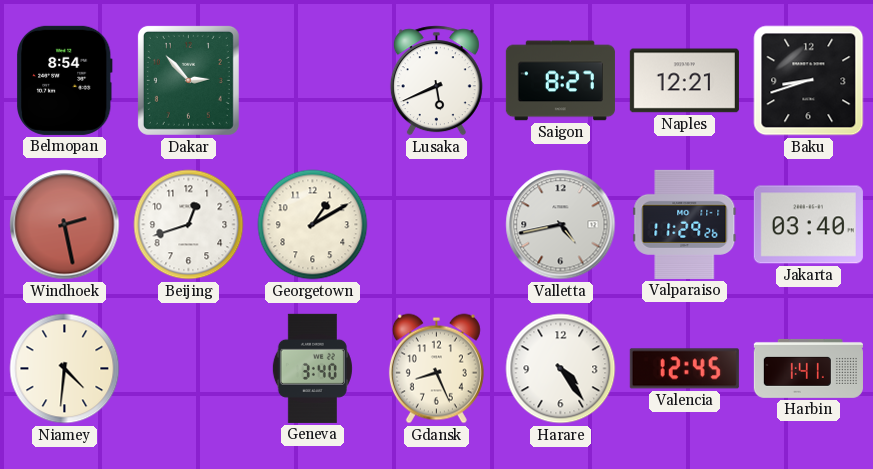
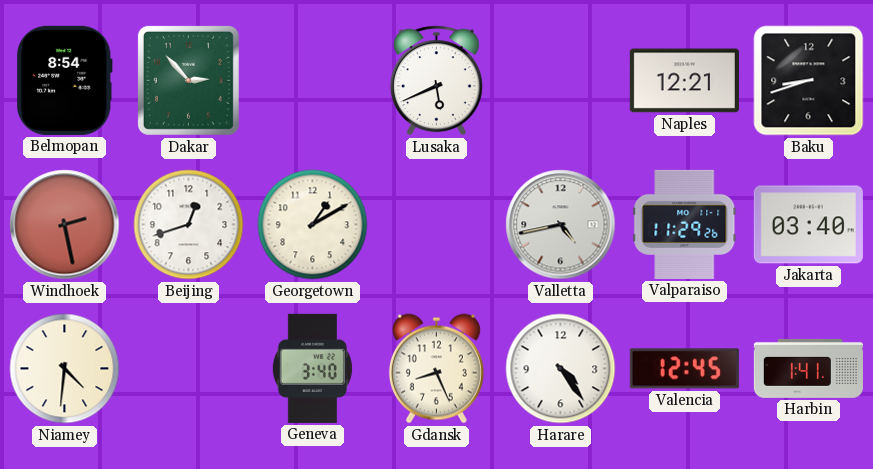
Saigon: 8:27 -> none
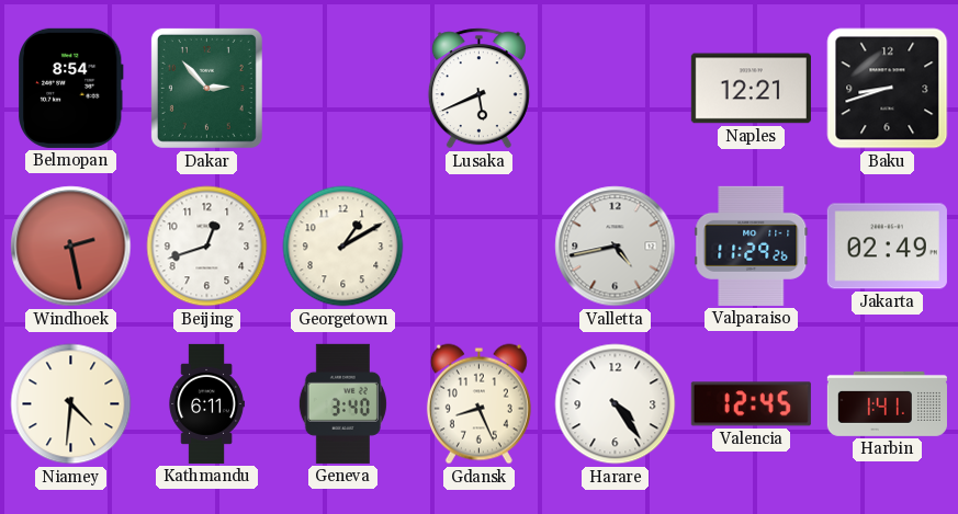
Jakarta: 03:40 -> 02:49
Kathmandu: none -> 6:11
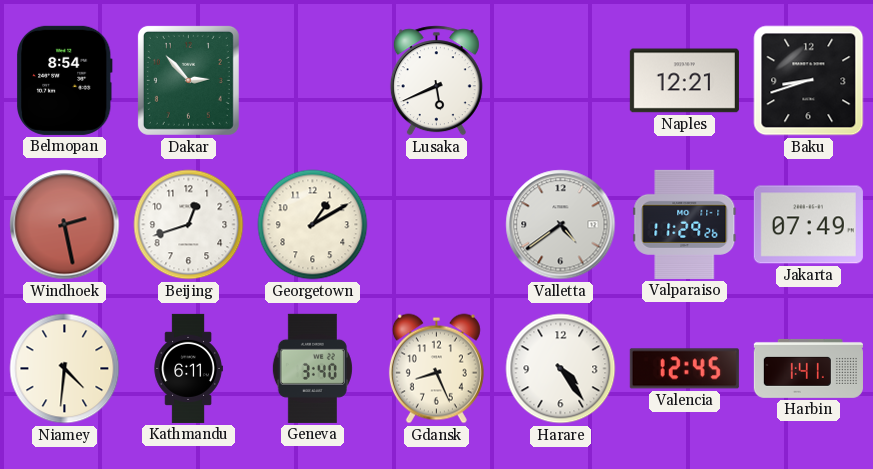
Valletta: 4:43 -> 4:39
Jakarta: 02:49 -> 07:49
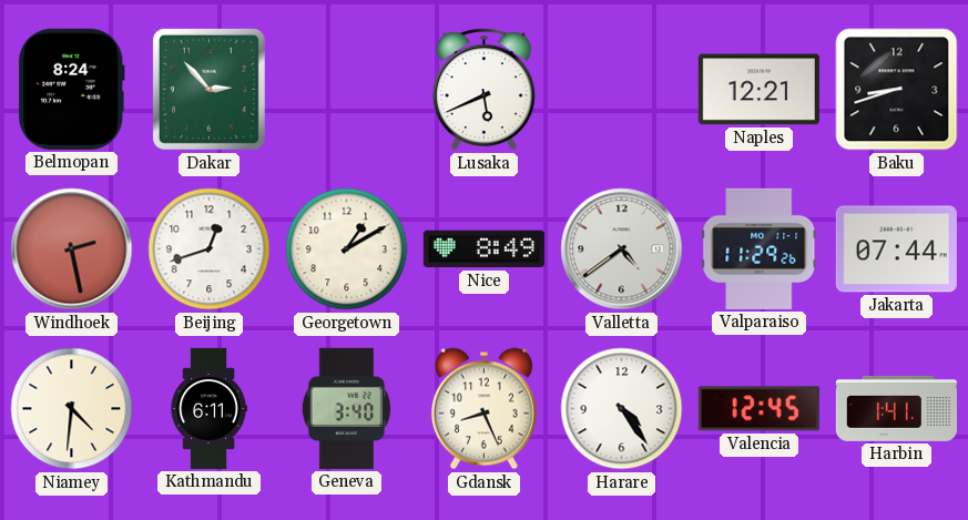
Belmopan: 8:54 -> 8:24
Nice: none -> 8:49
Jakarta: 07:49 -> 07:44
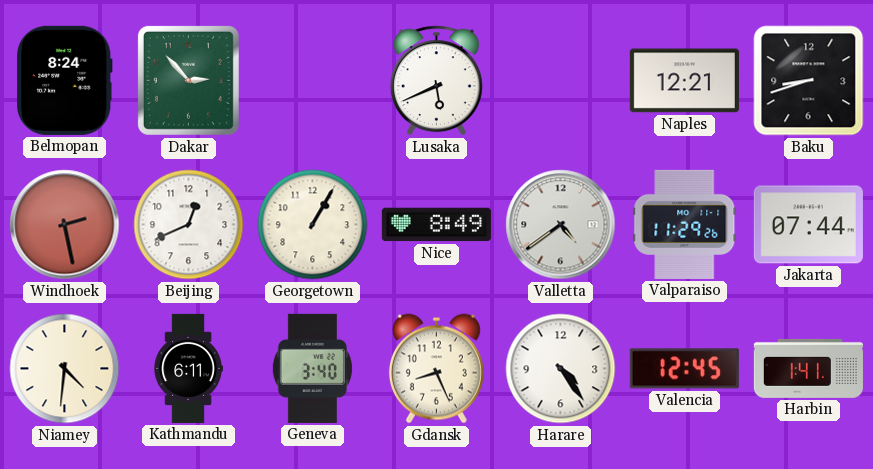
Beijing: 12:42 -> 12:41
Georgetown: 1:10 -> 1:05
